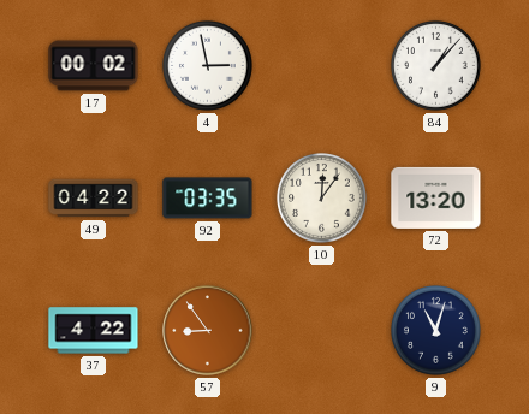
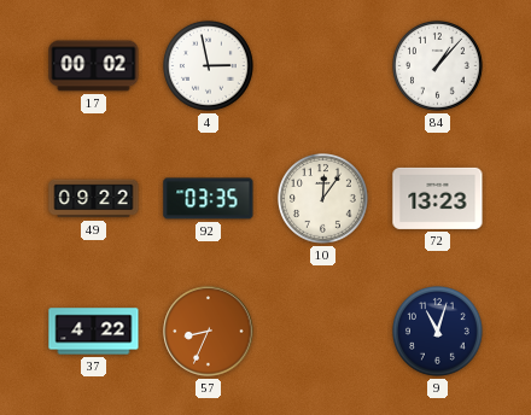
49: 04:22 -> 09:22
72: 13:20 -> 13:23
57: 8:54 -> 8:34
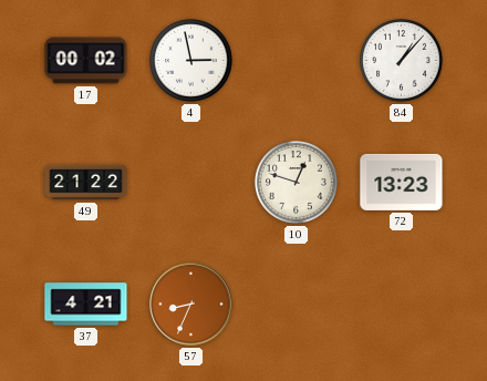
49: 09:22 -> 21:22
92: 03:35 -> none
10: 12:06 -> 12:48
37: 4:22 -> 4:21
9: 11:03 -> none
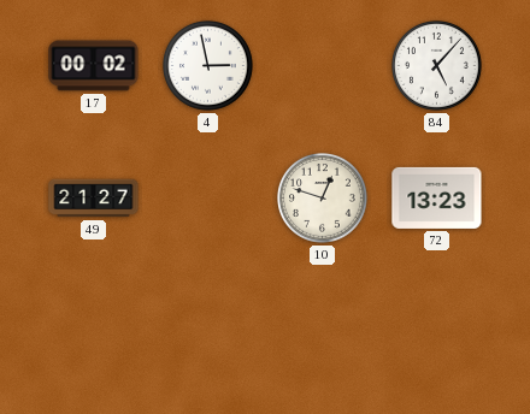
84: 1:07 -> 5:07
49: 21:22 -> 21:27
37: 4:21 -> none
57: 8:34 -> none
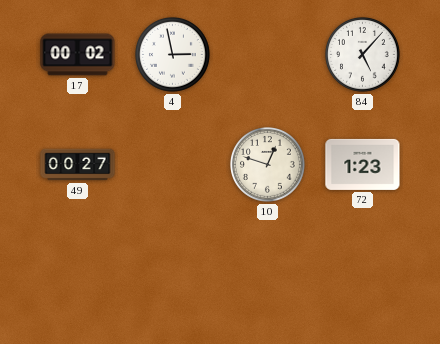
49: 21:27 -> 00:27
72: 13:23 -> 1:23
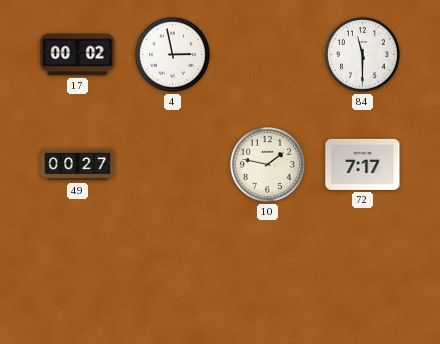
84: 5:07 -> 11:30
10: 12:48 -> 1:47
72: 1:23 -> 7:17
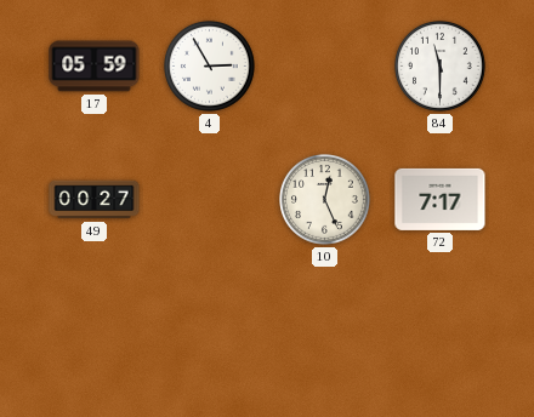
17: 00:02 -> 05:59
4: 2:58 -> 2:55
10: 1:47 -> 12:26
